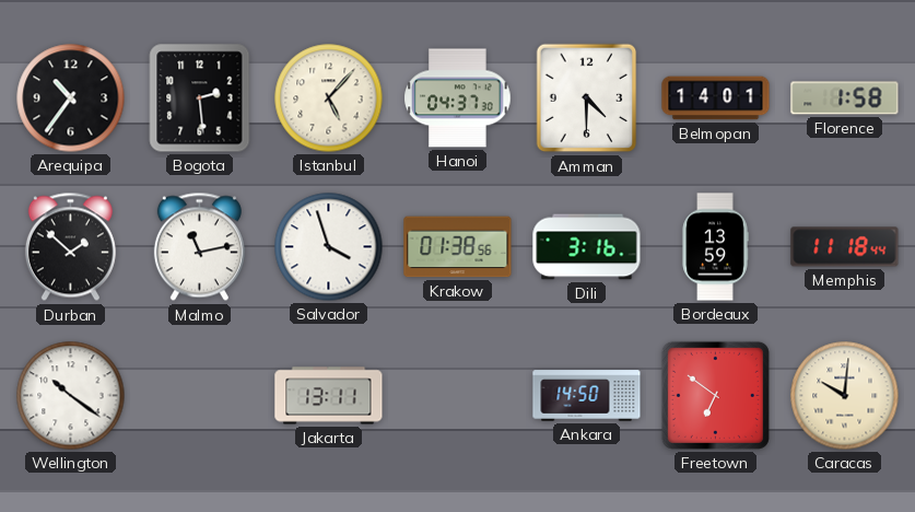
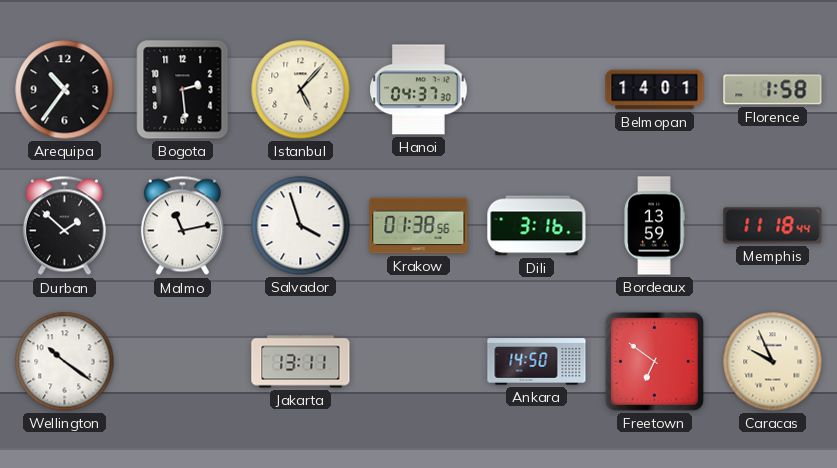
Amman: 4:30 -> none
Caracas: 10:01 -> 9:56
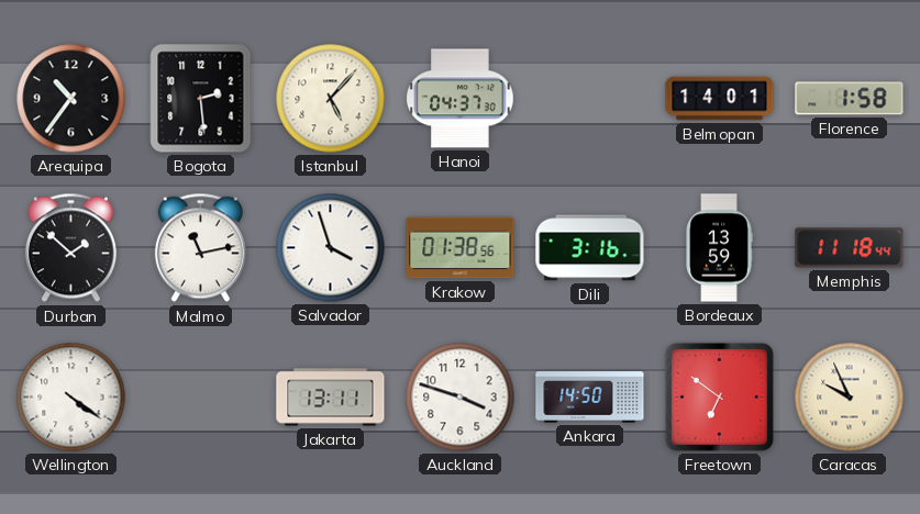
Wellington: 10:21 -> 4:21
Auckland: none -> 3:48
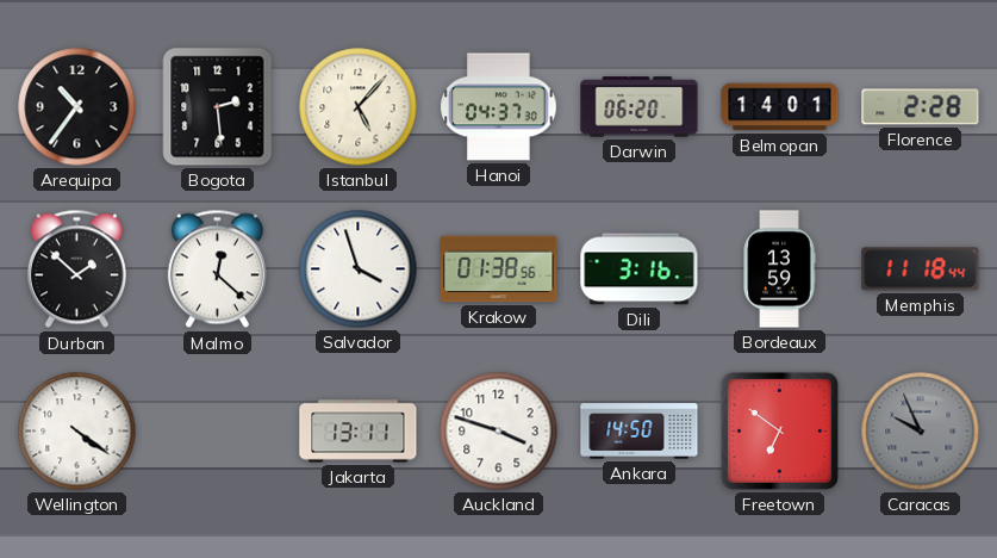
Darwin: none -> 06:20
Florence: 1:58 -> 2:28
Malmo: 11:13 -> 12:22
Caracas dial: cream -> grey
